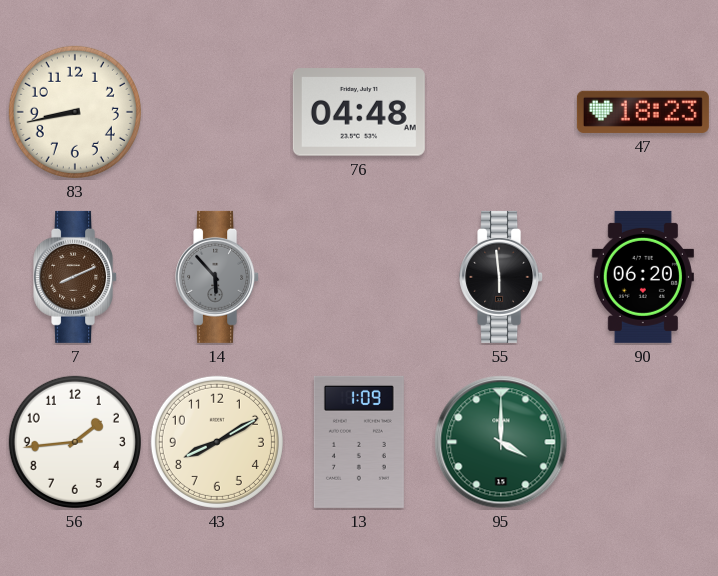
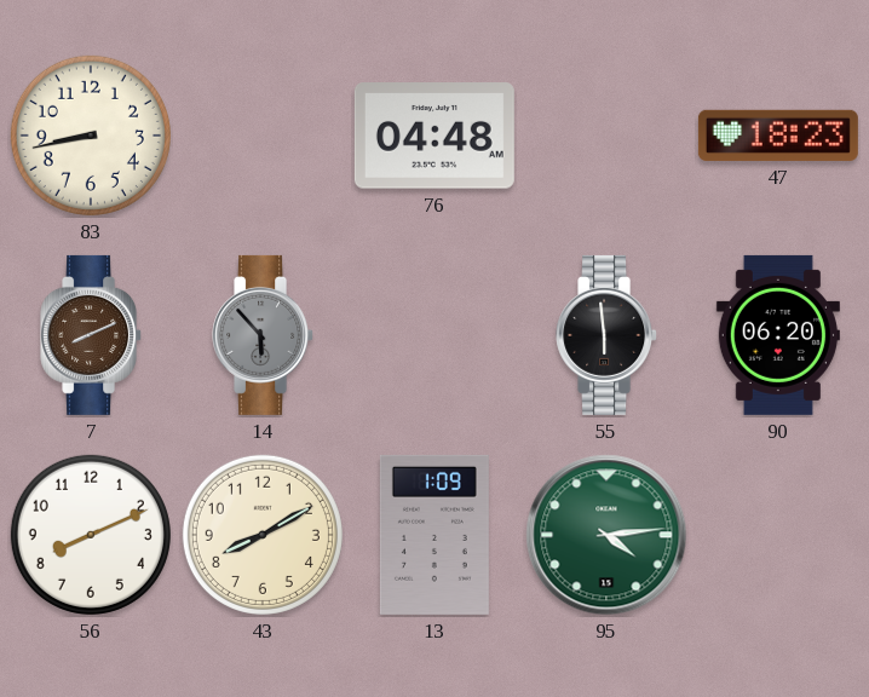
56: 1:44 -> 8:11
95: 4:00 -> 4:14
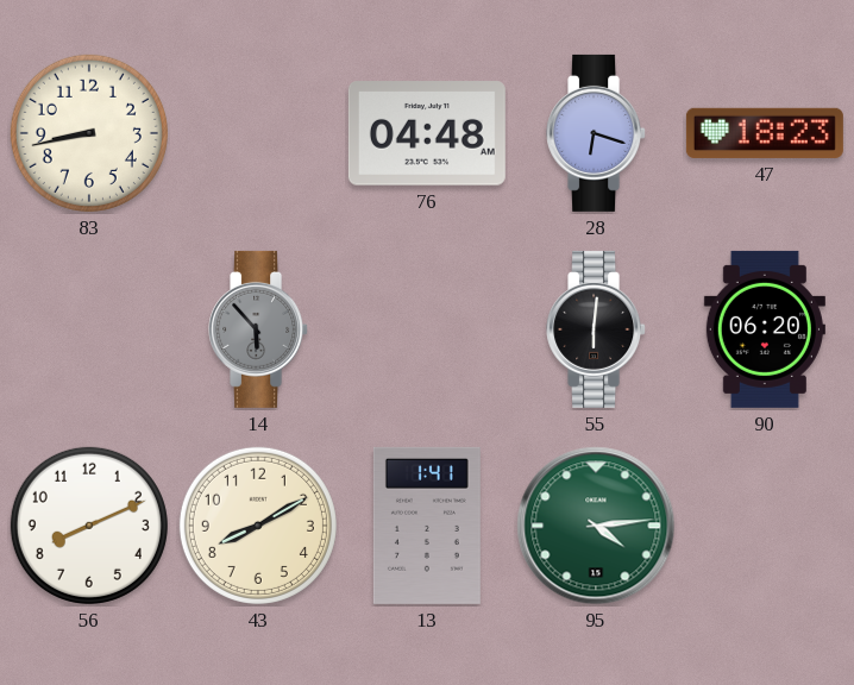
28: none -> 6:18
7: 8:11 -> none
55: 5:59 -> 6:01
13: 1:09 -> 1:41
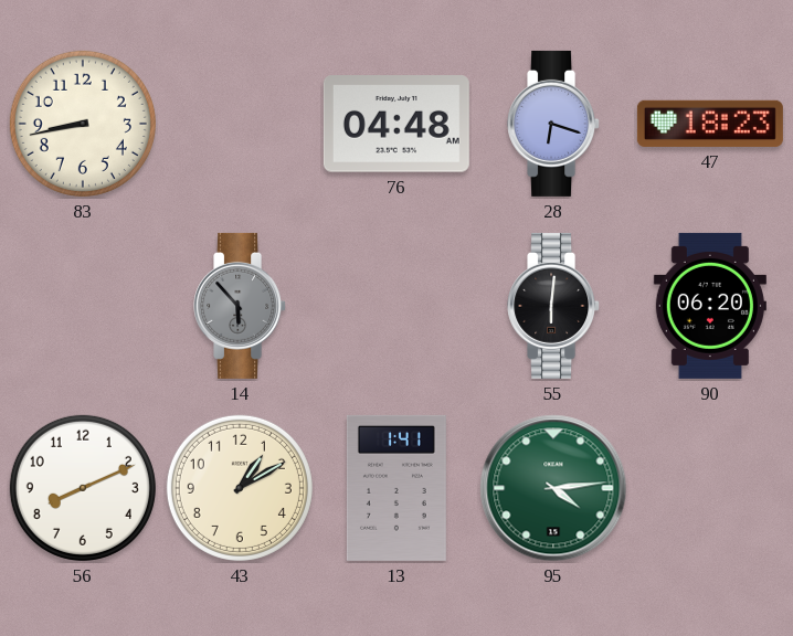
43: 8:10 -> 1:10
